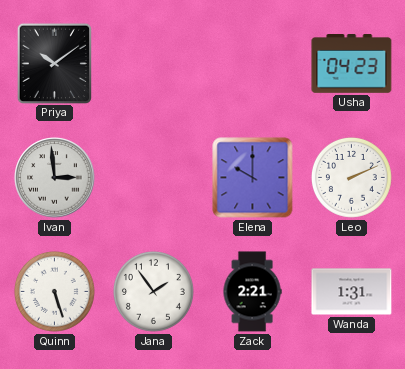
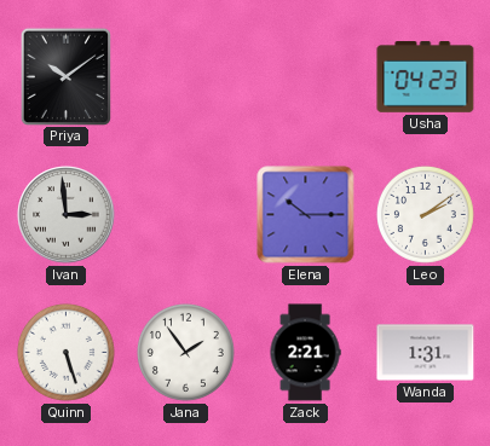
Elena: 10:00 -> 10:15
Leo: 2:11 -> 2:09
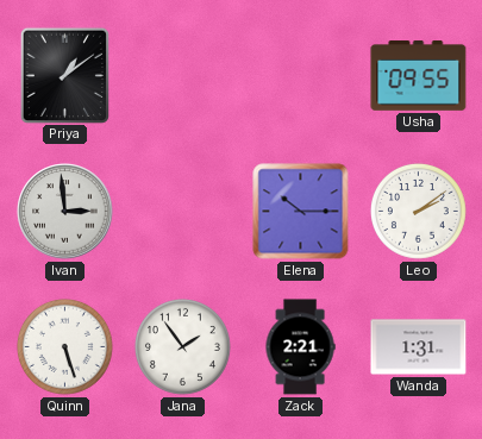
Priya: 10:09 -> 1:09
Usha: 04:23 -> 09:55
